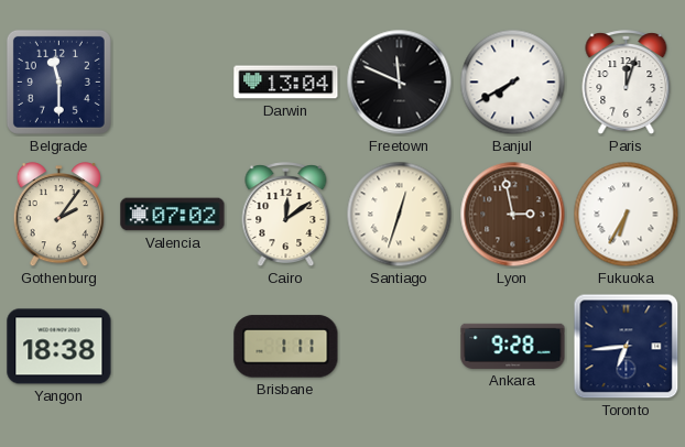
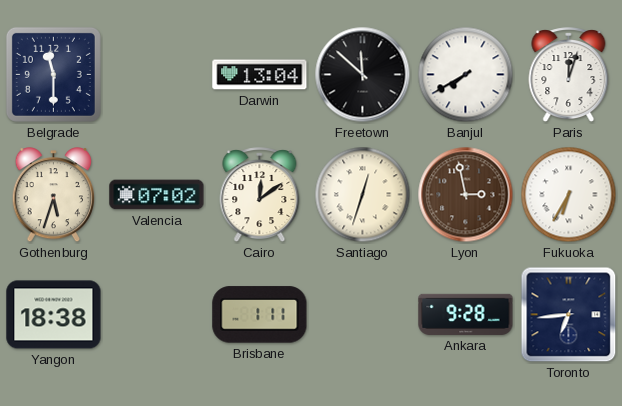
Freetown: 11:49 -> 11:52
Gothenburg: 2:06 -> 5:33
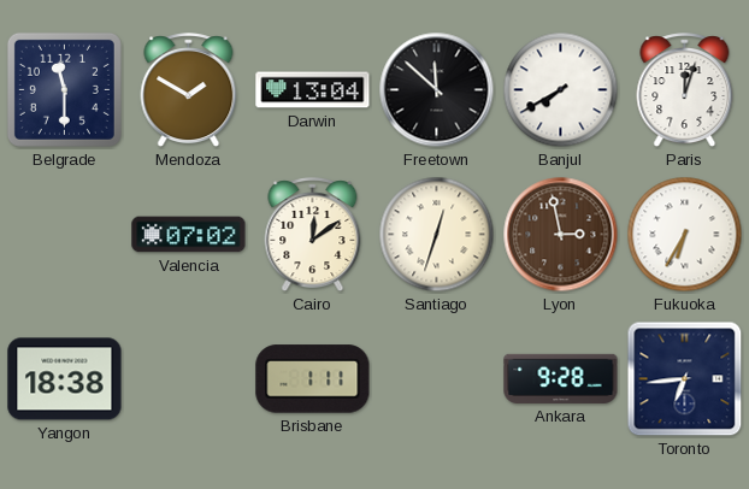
Mendoza: none -> 1:50
Gothenburg: 5:33 -> none
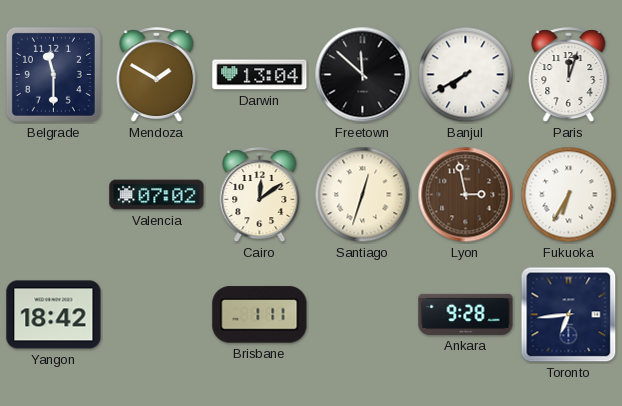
Yangon: 18:38 -> 18:42
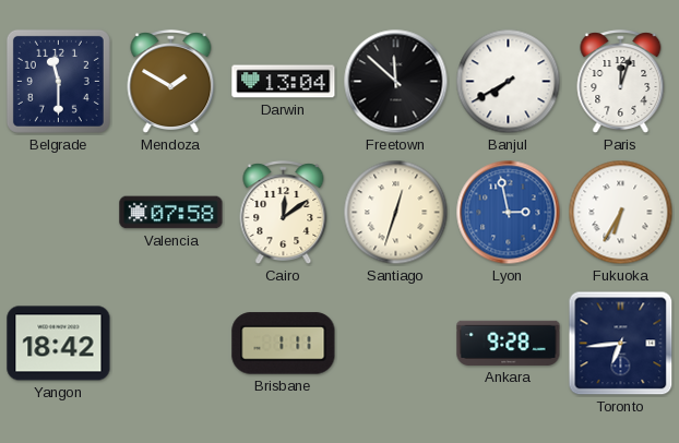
Valencia: 07:02 -> 07:58
Lyon dial: brown -> blue
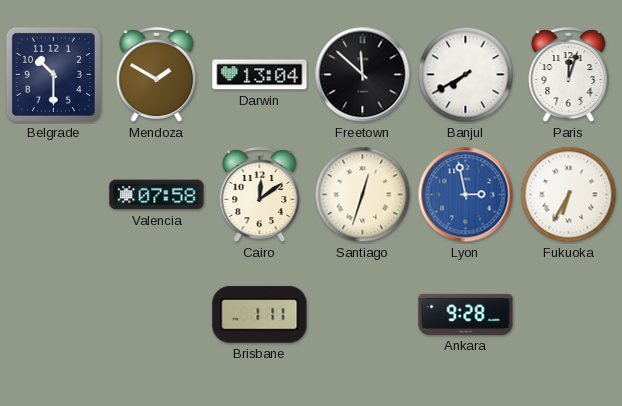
Belgrade: 11:30 -> 10:30
Yangon: 18:42 -> none
Toronto: 6:44 -> none
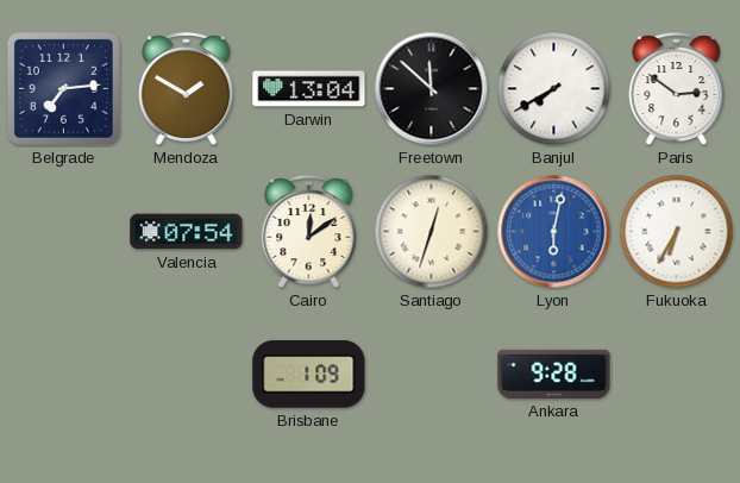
Belgrade: 10:30 -> 7:14
Paris: 12:03 -> 2:51
Valencia: 07:58 -> 07:54
Lyon: 2:58 -> 6:02
Brisbane: 1:11 -> 1:09
